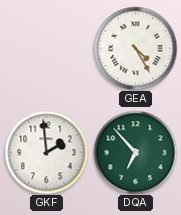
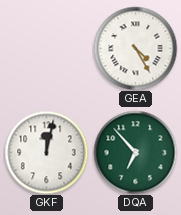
GKF: 1:59 -> 12:02
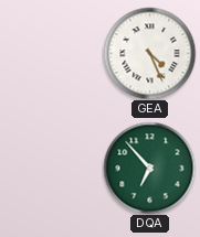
GEA: 4:25 -> 4:26
GKF: 12:02 -> none
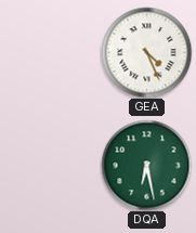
DQA: 6:53 -> 6:28
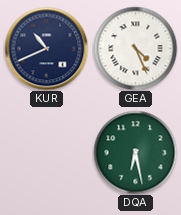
KUR: none -> 10:41
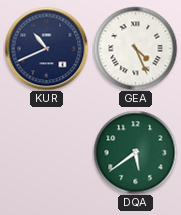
DQA: 6:28 -> 5:39
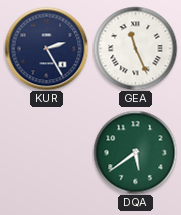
KUR: 10:41 -> 2:25
GEA: 4:26 -> 11:26
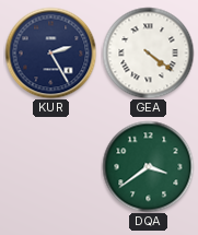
GEA: 11:26 -> 4:21
DQA: 5:39 -> 3:39
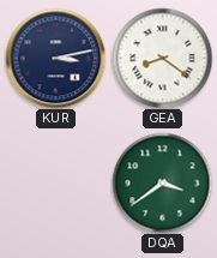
KUR: 2:25 -> 3:13
GEA: 4:21 -> 8:21
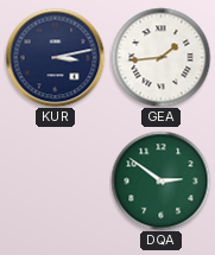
GEA: 8:21 -> 1:44
DQA: 3:39 -> 2:51
